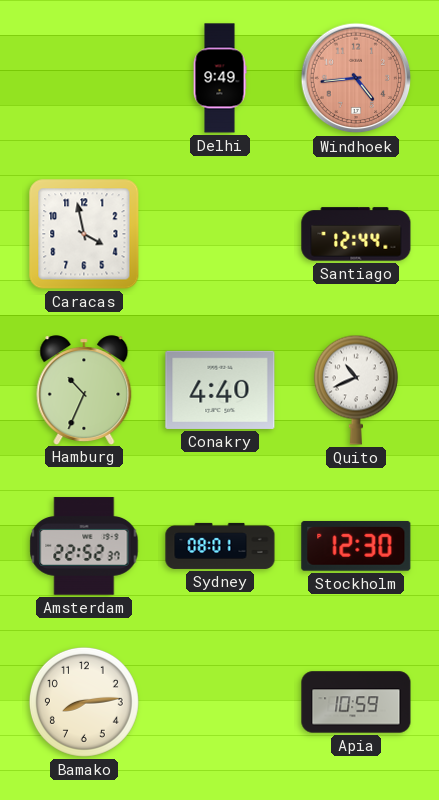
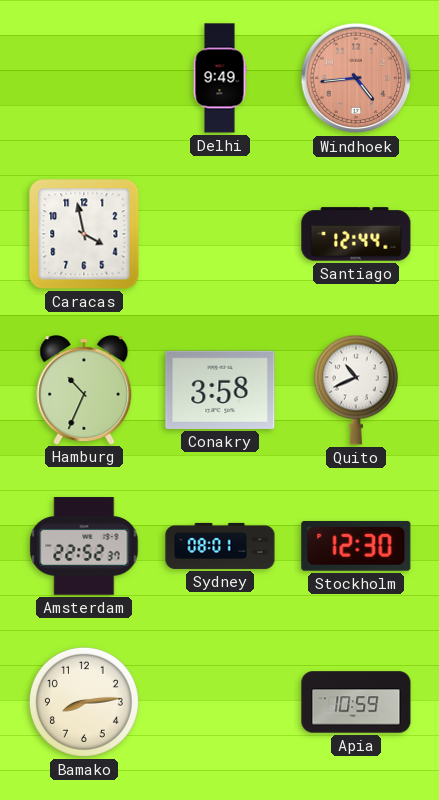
Conakry: 4:40 -> 3:58
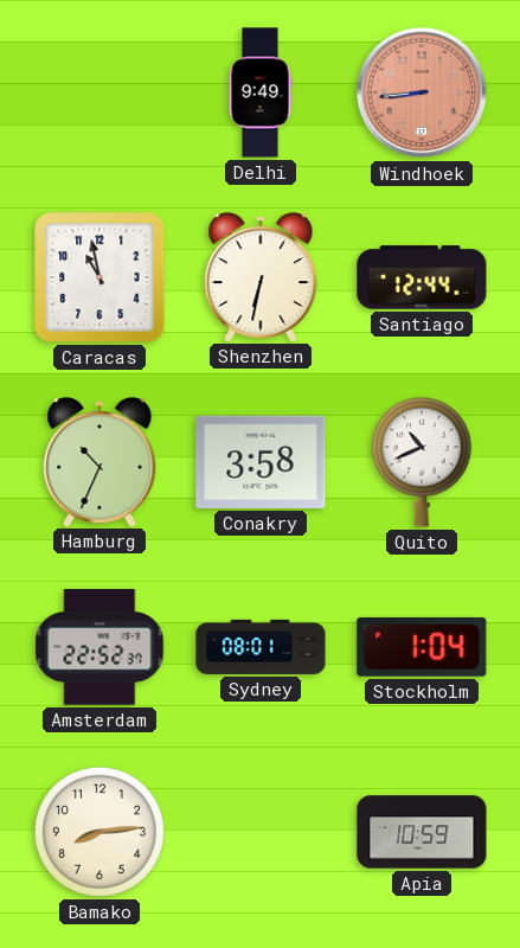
Windhoek: 4:44 -> 8:44
Caracas: 3:58 -> 10:58
Shenzhen: none -> 6:32
Stockholm: 12:30 -> 1:04
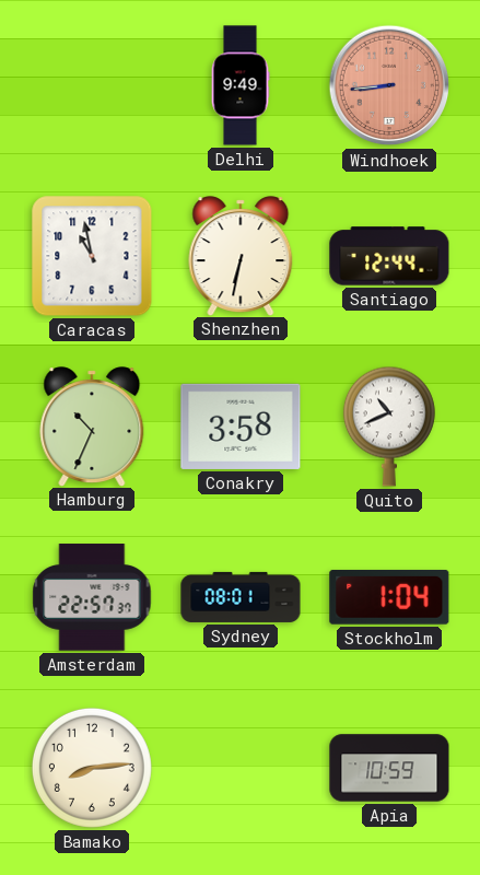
Amsterdam: 22:52 -> 22:57
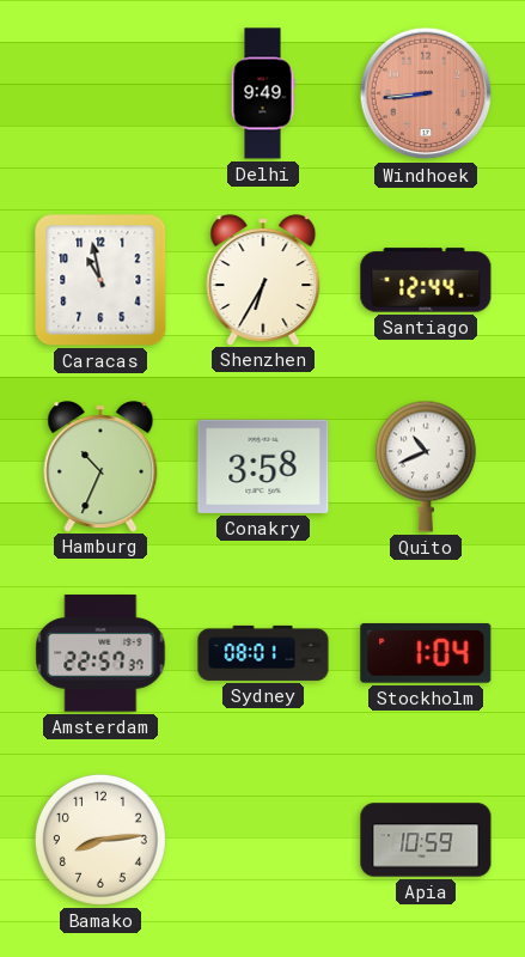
Shenzhen: 6:32 -> 6:35
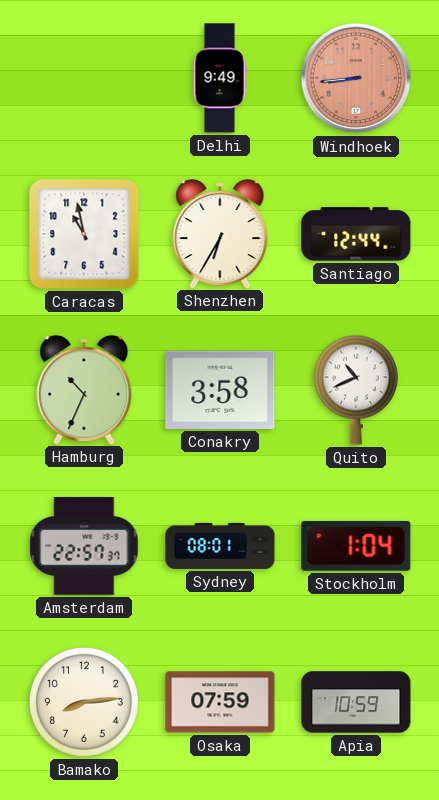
Osaka: none -> 07:59
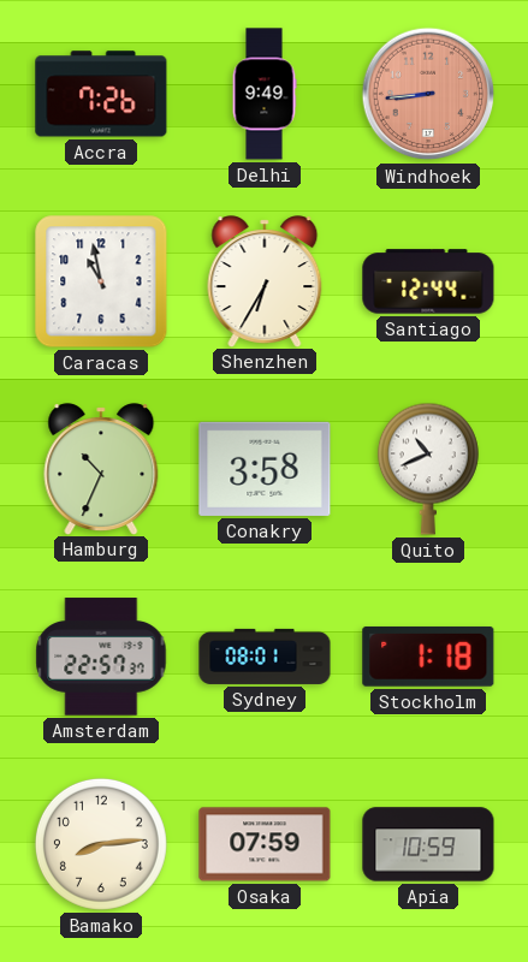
Accra: none -> 7:26
Stockholm: 1:04 -> 1:18
